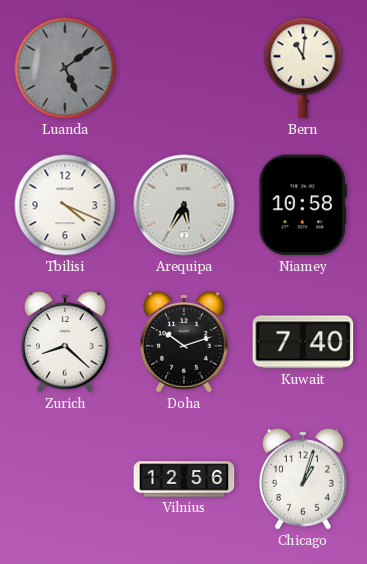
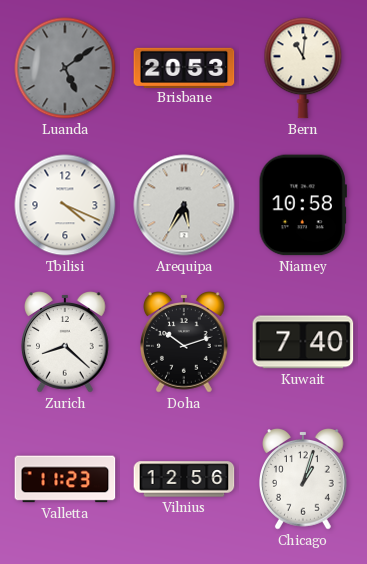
Brisbane: none -> 20:53
Valletta: none -> 11:23
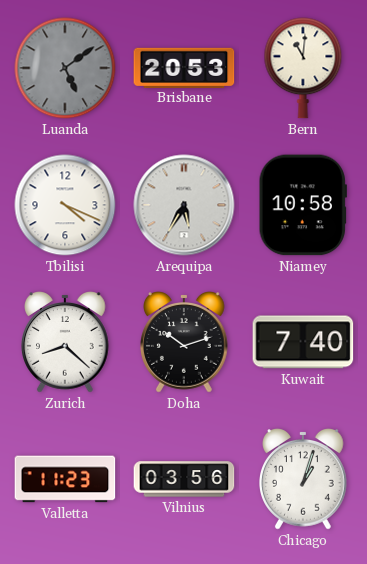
Vilnius: 12:56 -> 03:56
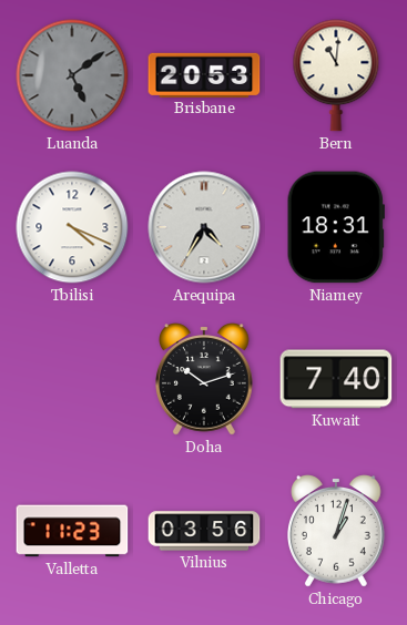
Arequipa: 5:35 -> 4:35
Niamey: 10:58 -> 18:31
Zurich: 8:22 -> none
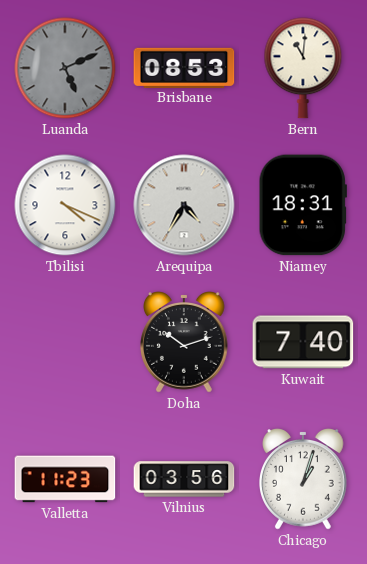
Luanda: 5:09 -> 5:11
Brisbane: 20:53 -> 08:53
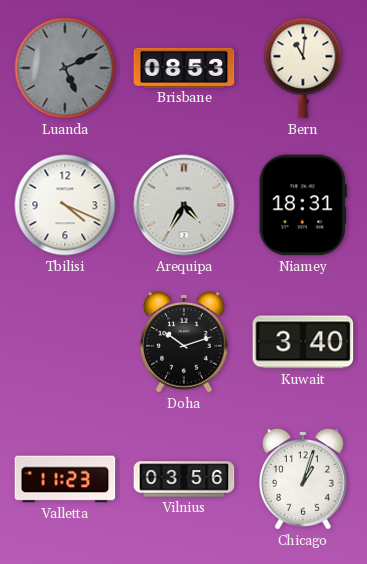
Kuwait: 7:40 -> 3:40
